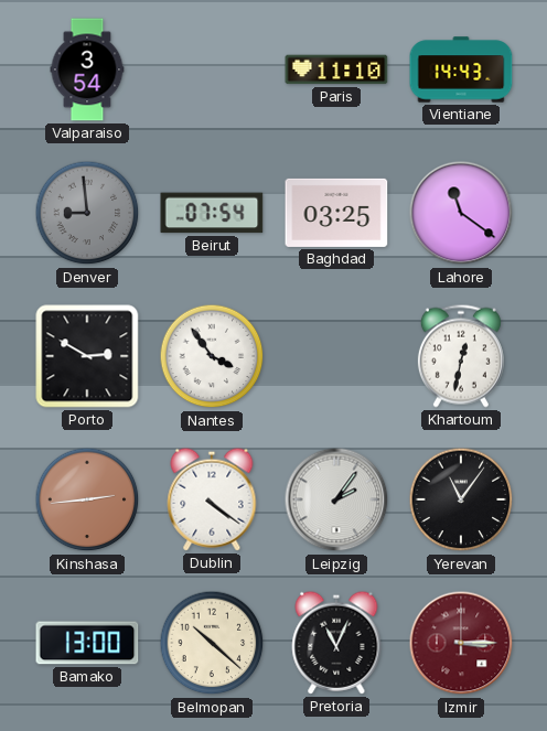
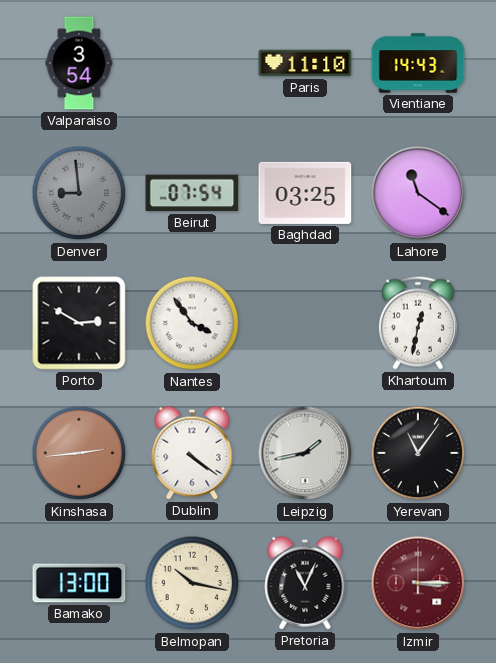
Leipzig: 2:06 -> 1:43
Belmopan: 10:22 -> 10:17
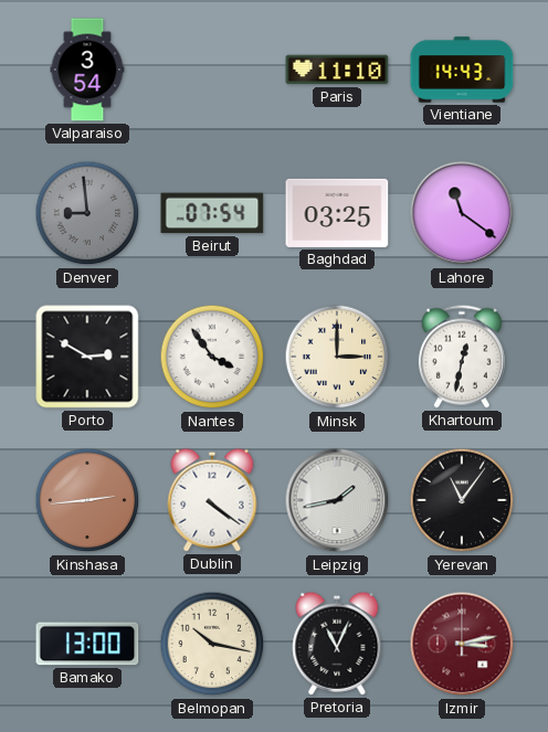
Minsk: none -> 3:00
Izmir: 3:15 -> 3:13
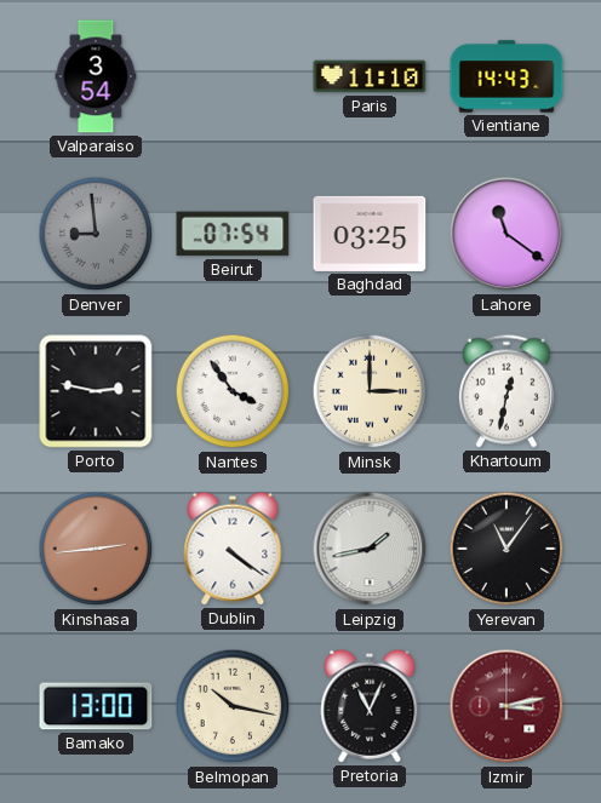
Porto: 2:50 -> 2:47
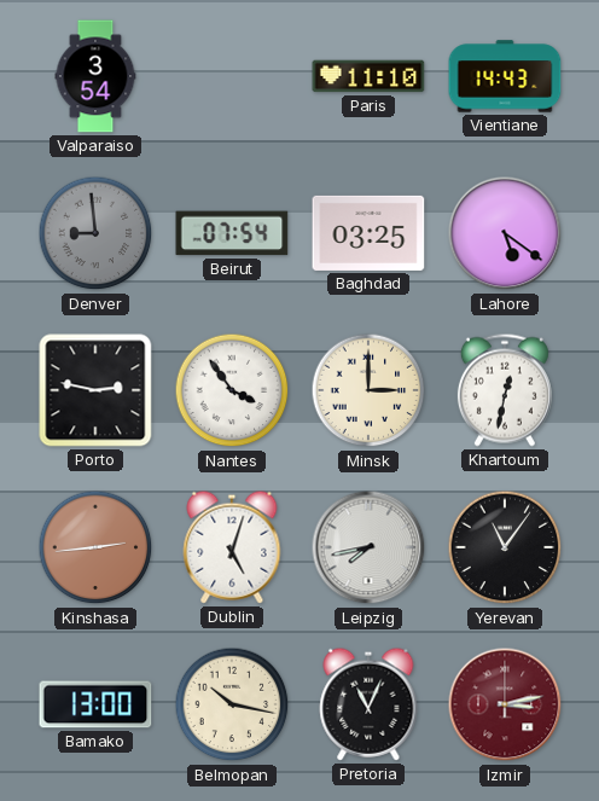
Lahore: 11:21 -> 5:21
Dublin: 4:21 -> 5:03
Leipzig: 1:43 -> 7:43
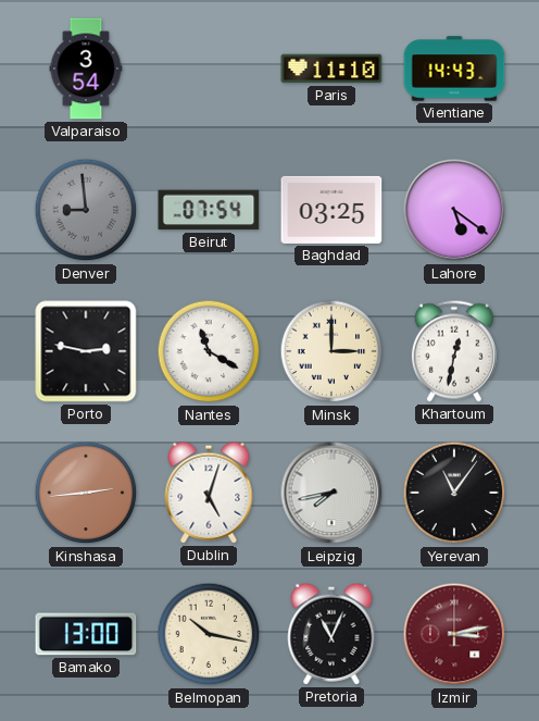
Nantes: 3:54 -> 11:20
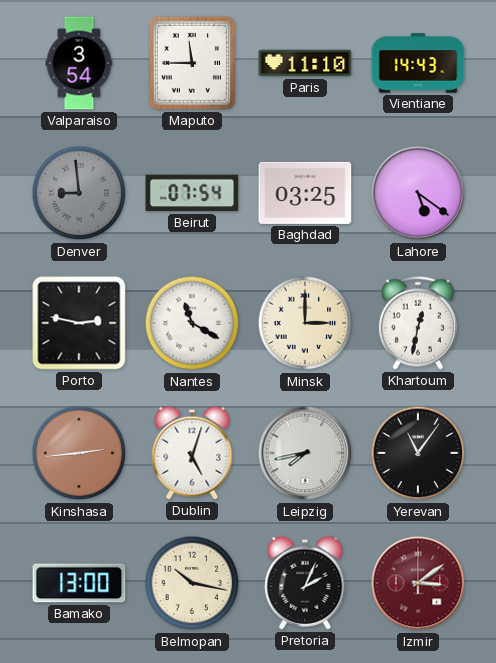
Maputo: none -> 11:45
Pretoria: 11:04 -> 2:04
Izmir: 3:13 -> 3:09
